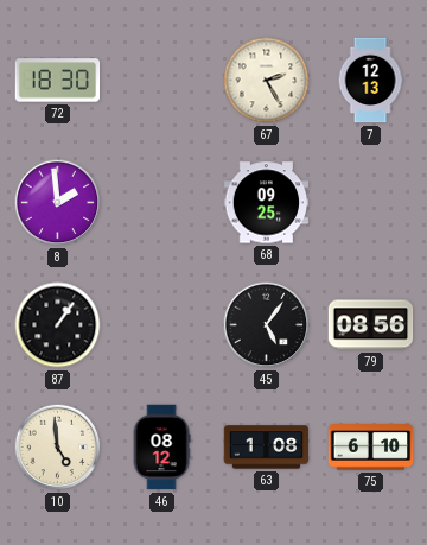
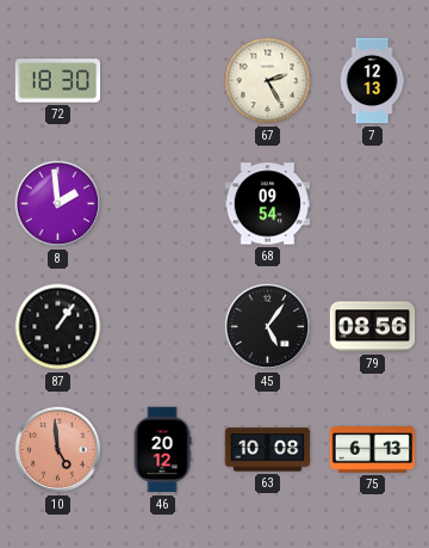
68: 09:25 -> 09:54
10 dial: cream -> salmon
46: 08:12 -> 20:12
63: 1:08 -> 10:08
75: 6:10 -> 6:13
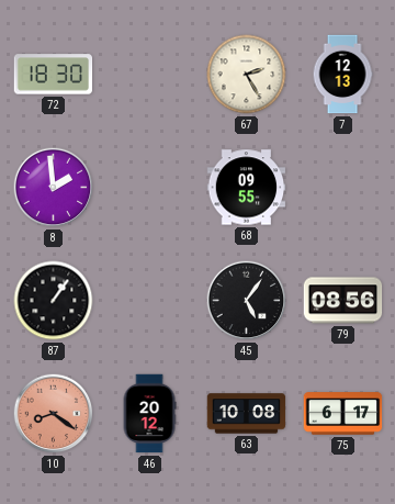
68: 09:54 -> 09:55
10: 4:59 -> 8:21
75: 6:13 -> 6:17
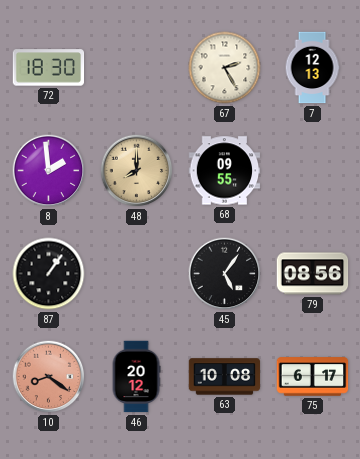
48: none -> 8:00
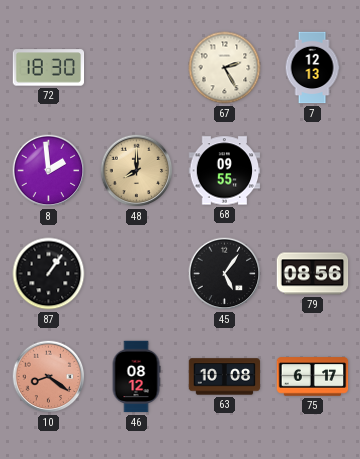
46: 20:12 -> 08:12
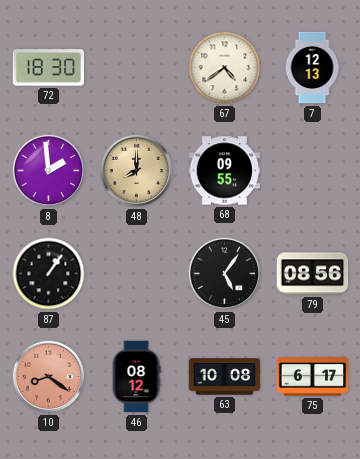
67: 2:25 -> 4:39
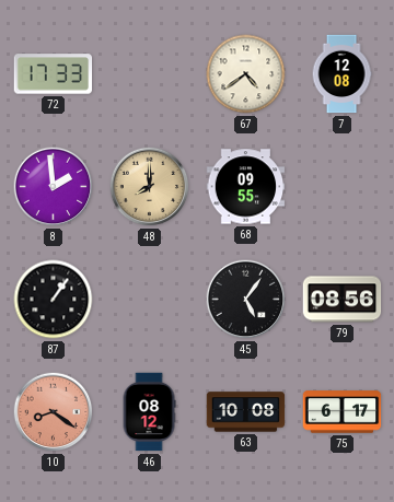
72: 18:30 -> 17:33
7: 12:13 -> 12:08
